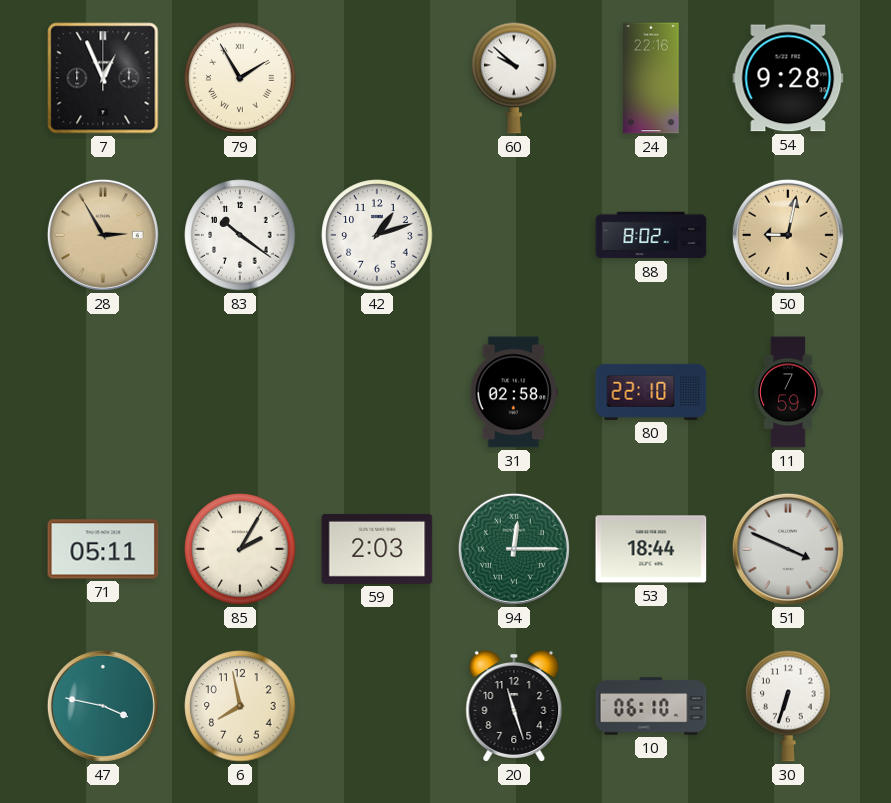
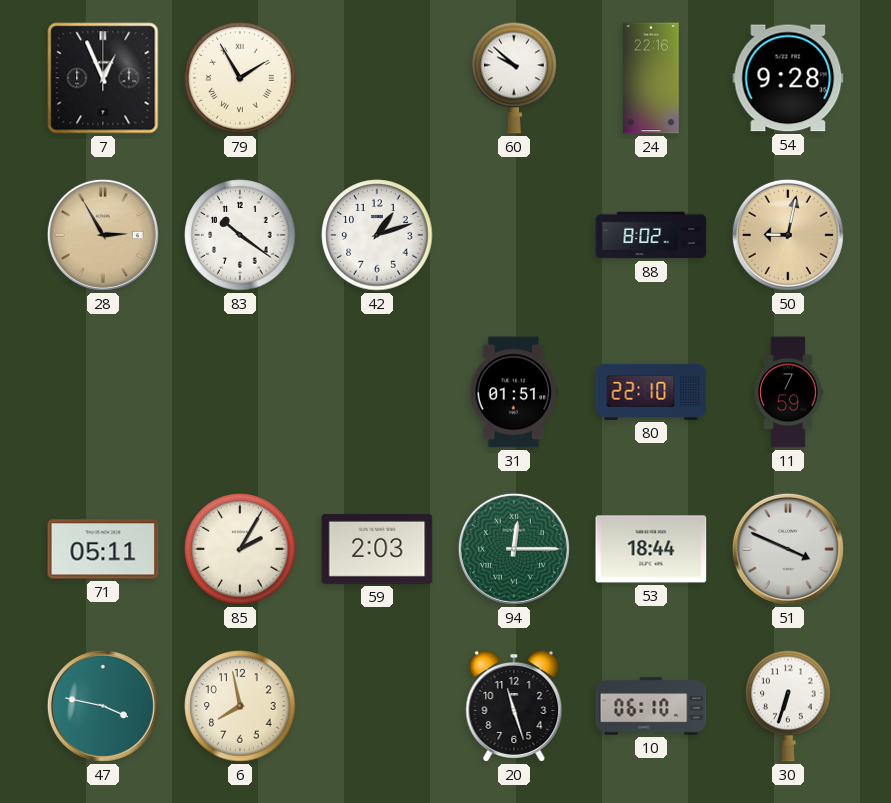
31: 02:58 -> 01:51
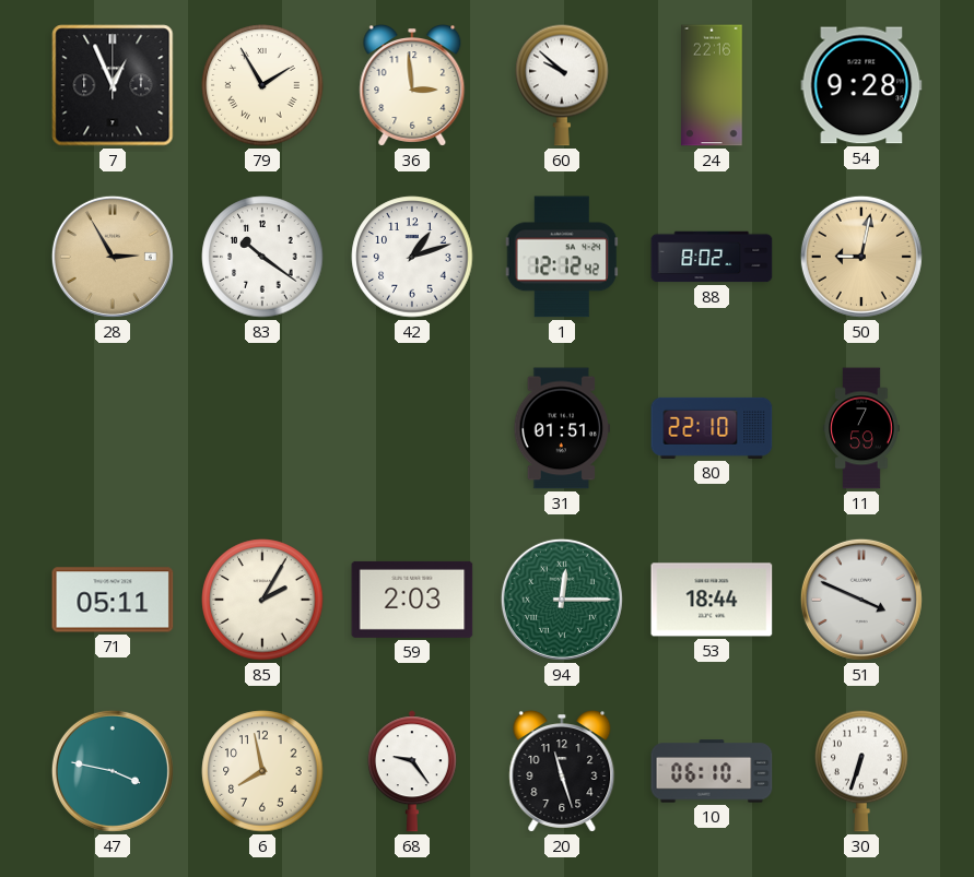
36: none -> 2:59
1: none -> 12:12
68: none -> 9:24
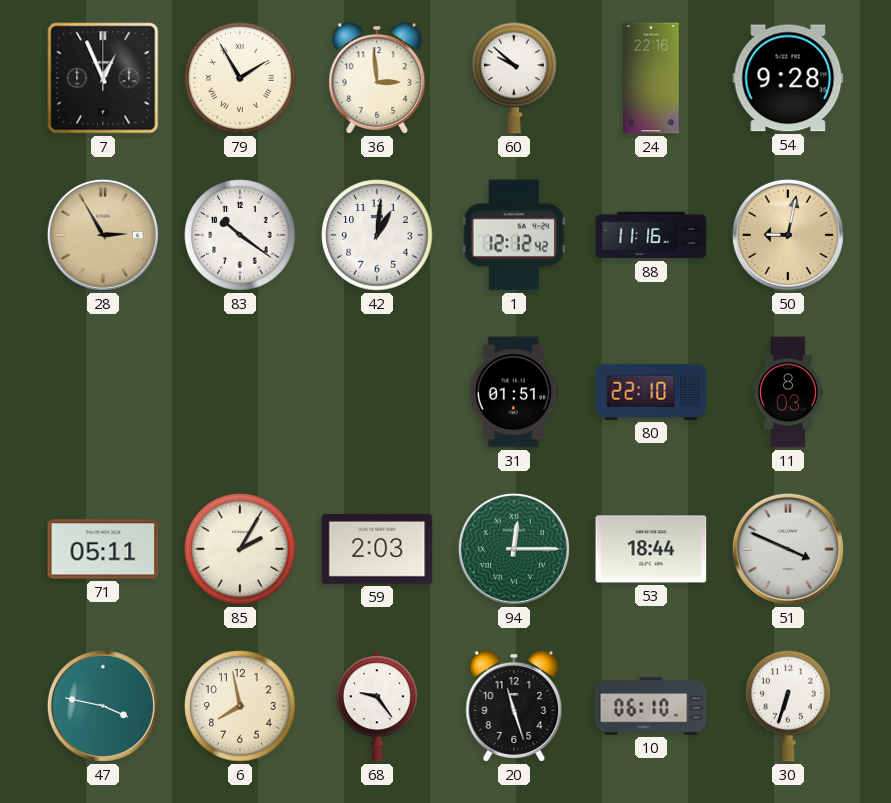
42: 1:12 -> 1:01
88: 8:02 -> 11:16
11: 7:59 -> 8:03
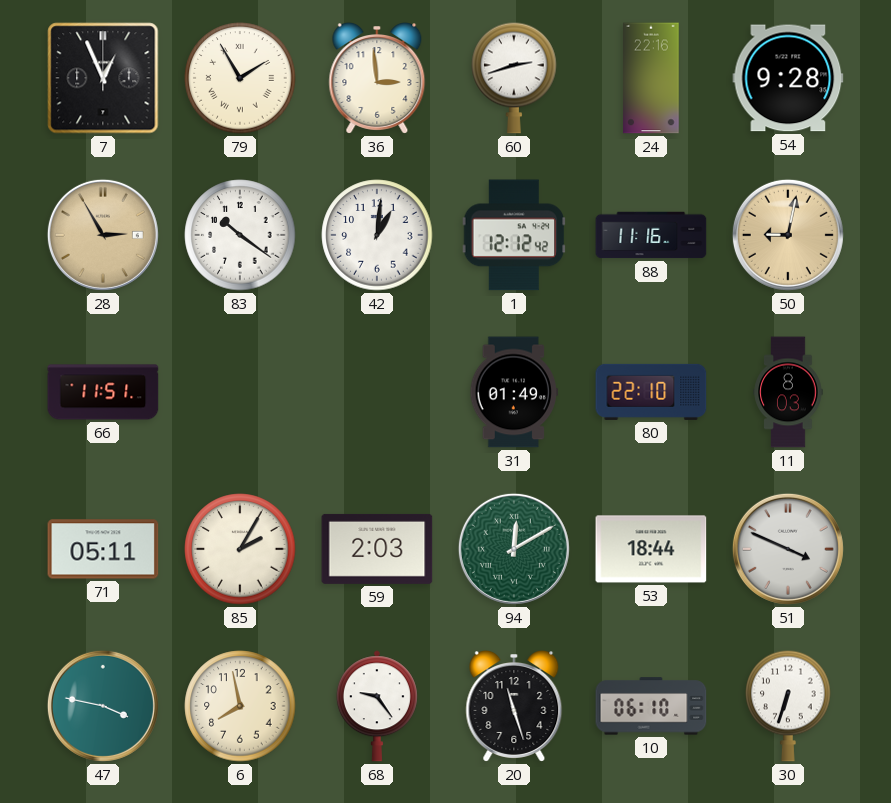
60: 9:52 -> 2:42
66: none -> 11:51
31: 01:51 -> 01:49
94: 12:15 -> 12:10
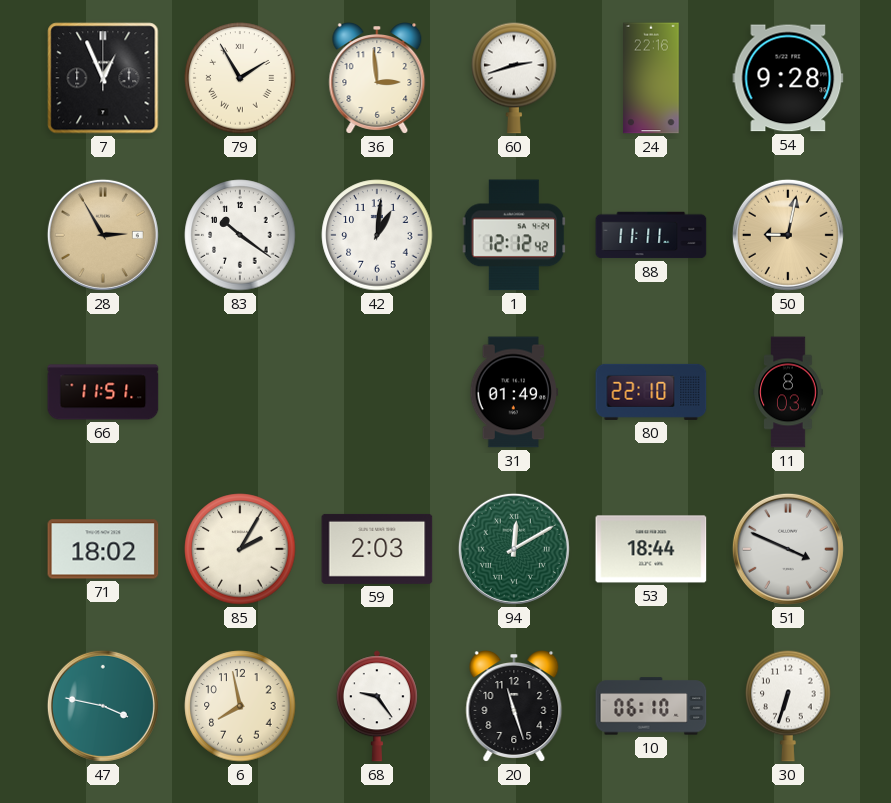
88: 11:16 -> 11:11
71: 05:11 -> 18:02
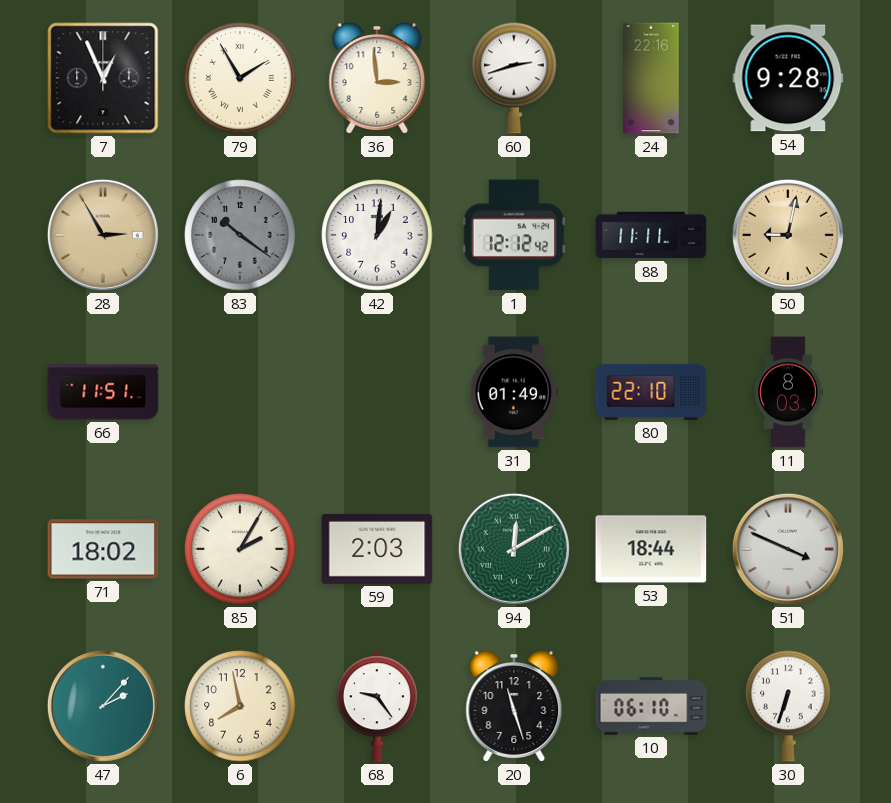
83 dial: white -> grey
47: 3:47 -> 2:07
